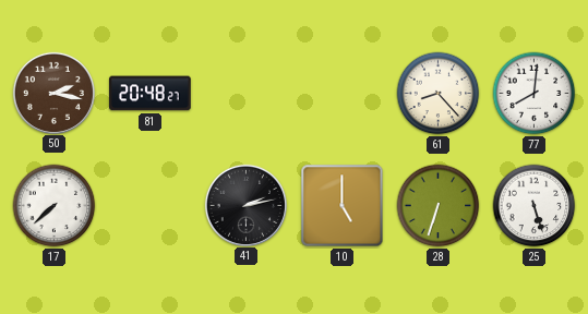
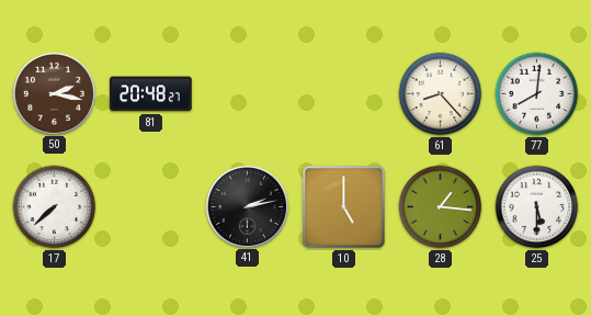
28: 6:33 -> 1:16
25: 5:27 -> 5:30
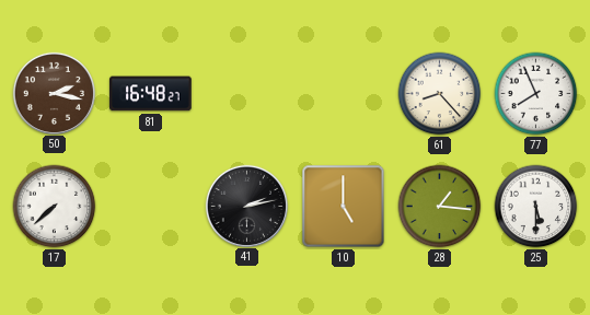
81: 20:48 -> 16:48
77: 8:01 -> 7:56
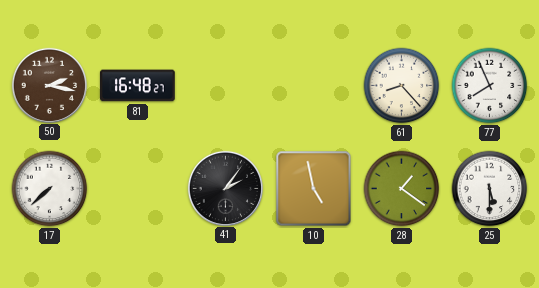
41: 2:13 -> 2:06
10: 5:00 -> 4:58
28: 1:16 -> 1:21
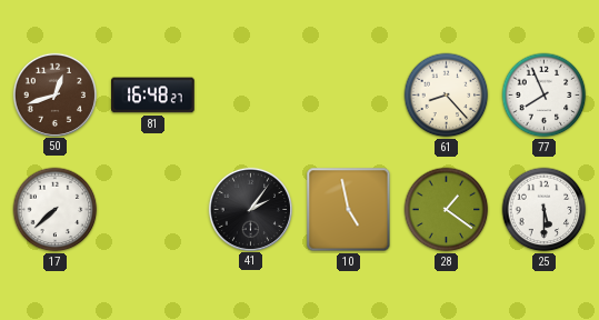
50: 2:17 -> 12:42
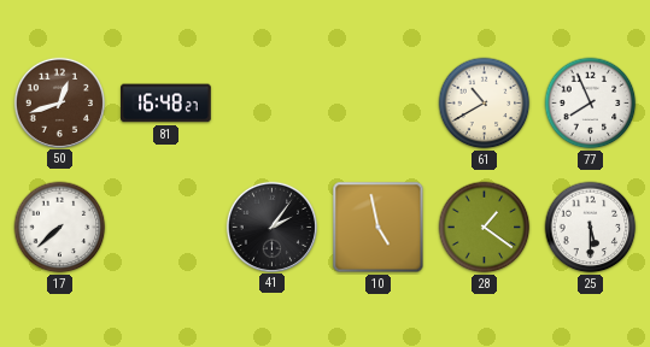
61: 8:23 -> 10:40
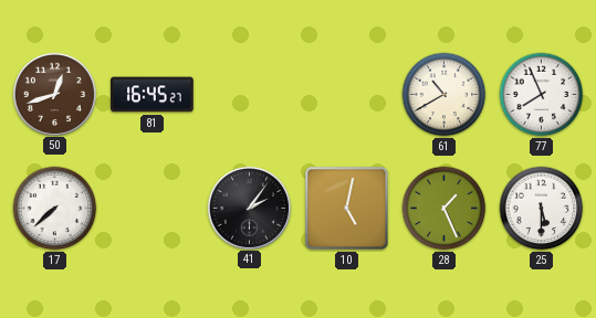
81: 16:48 -> 16:45
10: 4:58 -> 5:02
28: 1:21 -> 1:26
